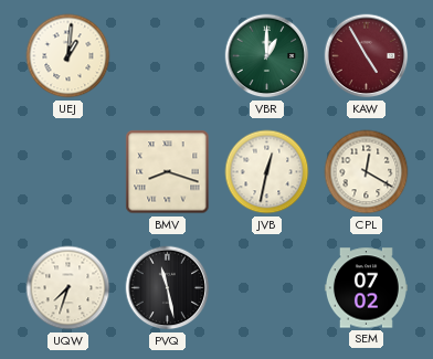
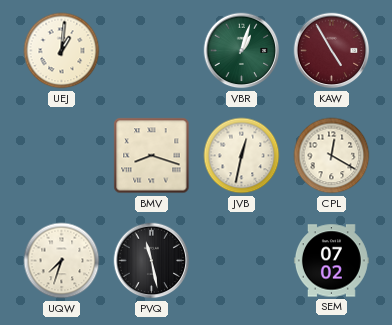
VBR: 1:00 -> 1:03
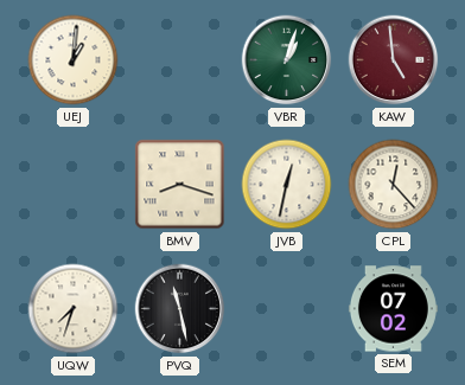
KAW: 4:55 -> 4:59
CPL: 12:20 -> 12:23
